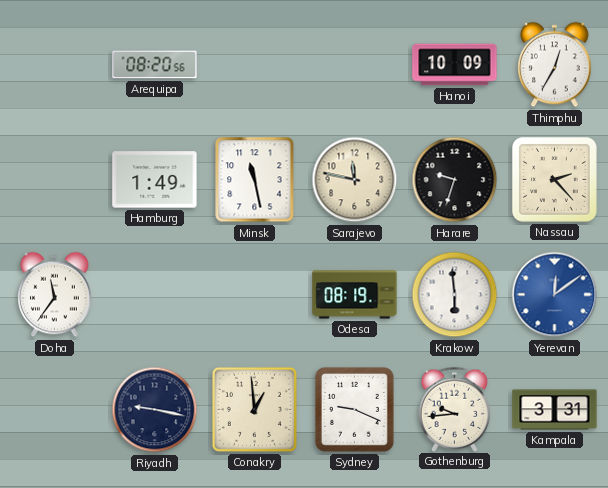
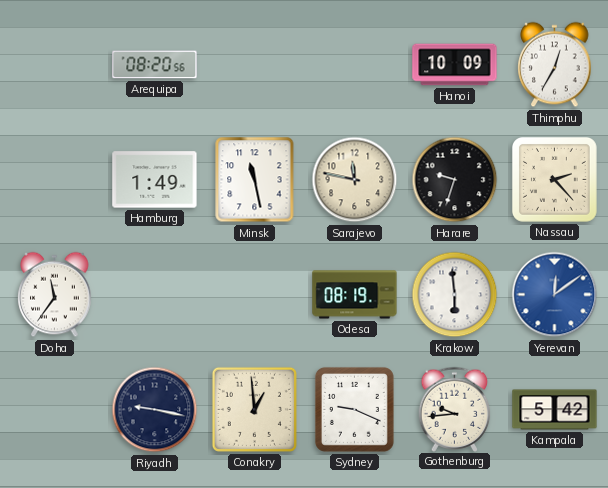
Kampala: 3:31 -> 5:42
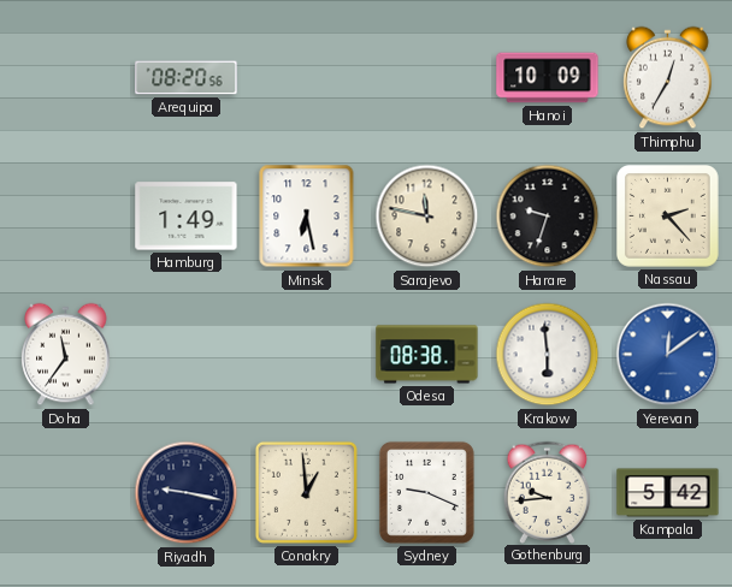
Minsk: 11:28 -> 6:28
Odesa: 08:19 -> 08:38
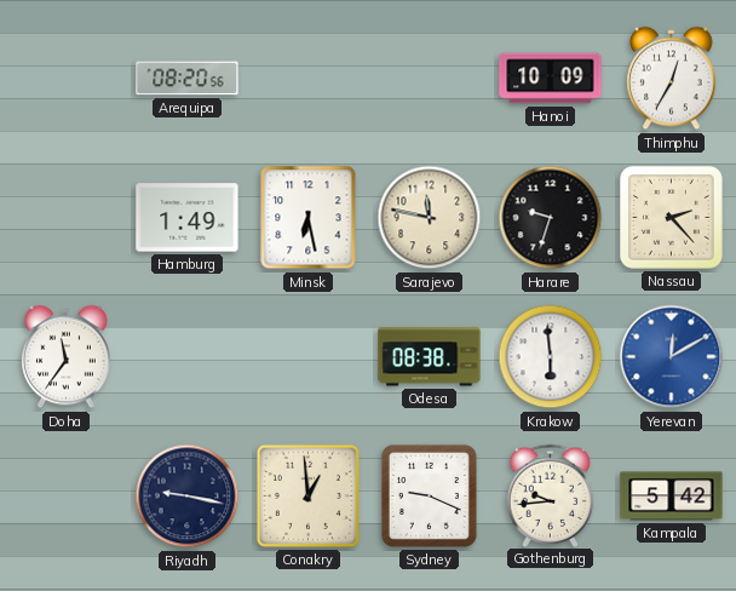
Yerevan: 12:09 -> 12:10
